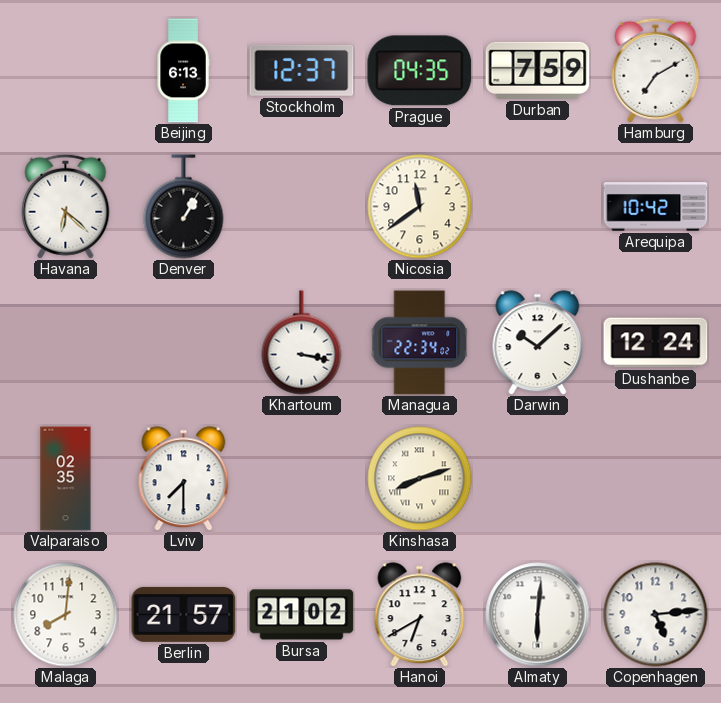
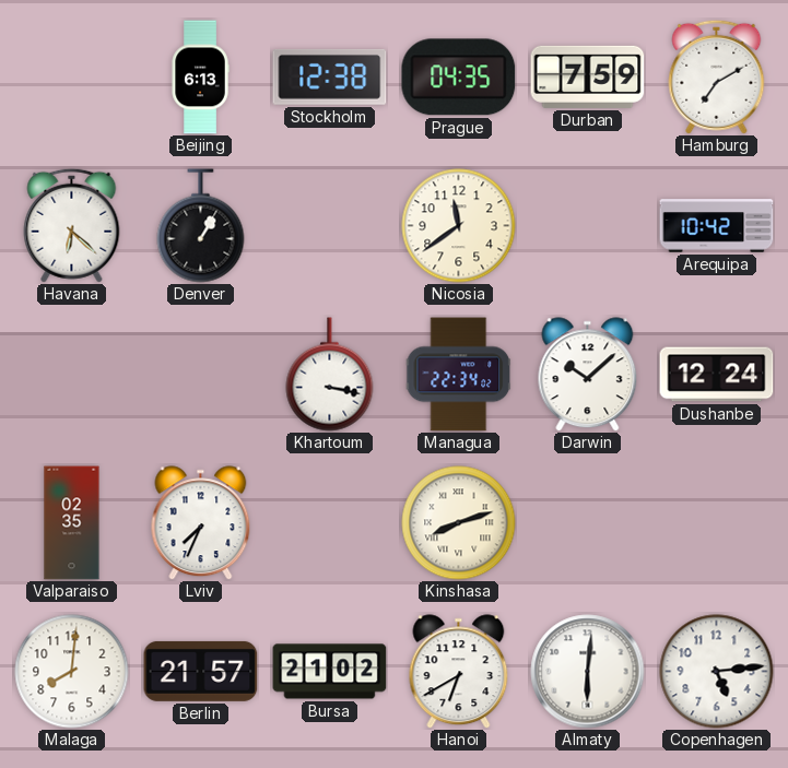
Stockholm: 12:37 -> 12:38
Lviv: 7:30 -> 7:34
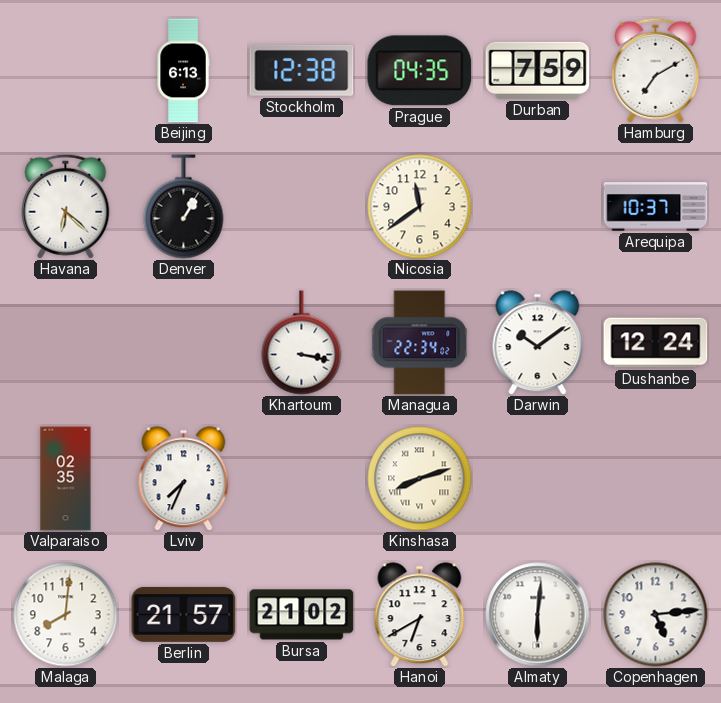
Arequipa: 10:42 -> 10:37
Darwin: 10:08 -> 10:09
